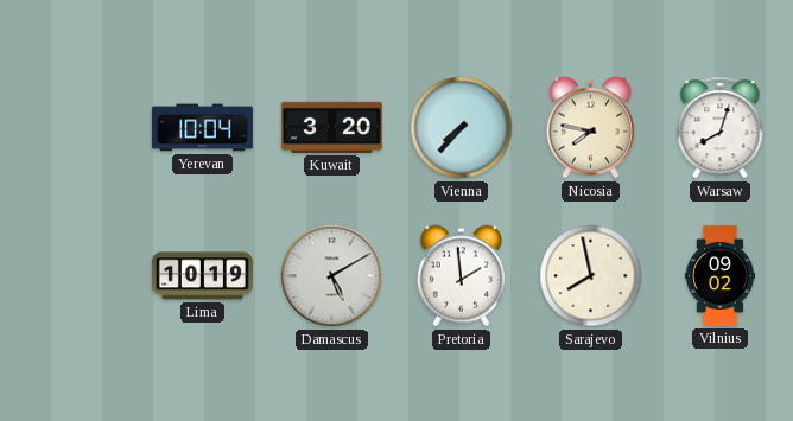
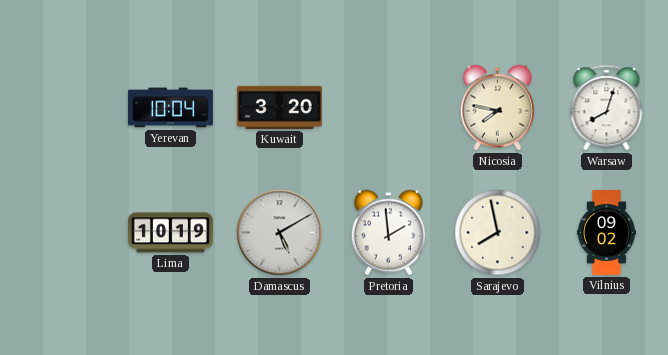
Vienna: 7:37 -> none
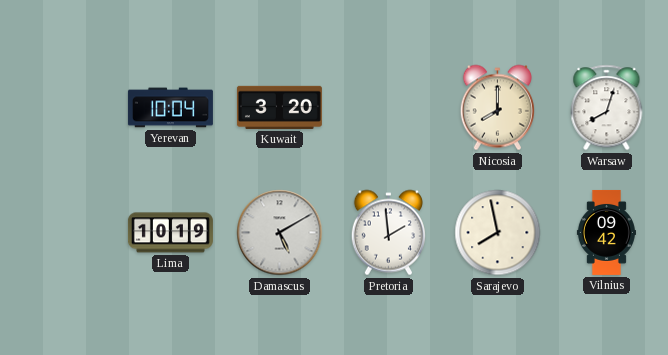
Nicosia: 7:47 -> 8:00
Vilnius: 09:02 -> 09:42
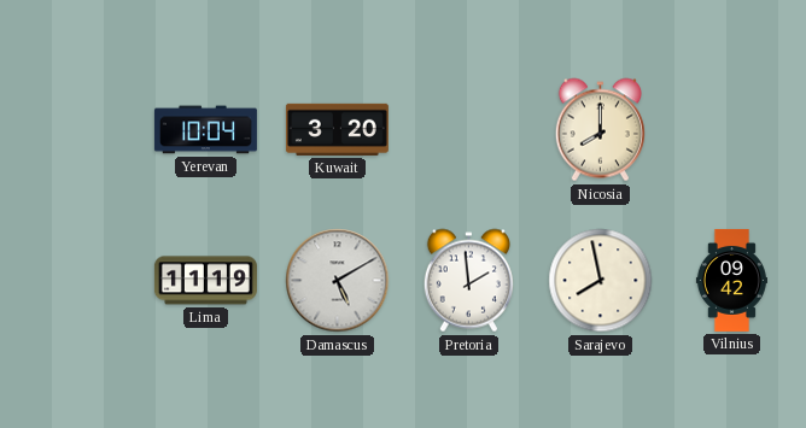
Warsaw: 8:03 -> none
Lima: 10:19 -> 11:19
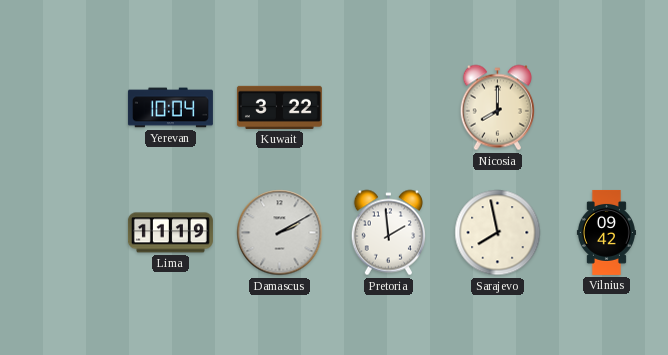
Kuwait: 3:20 -> 3:22
Damascus: 5:10 -> 2:10
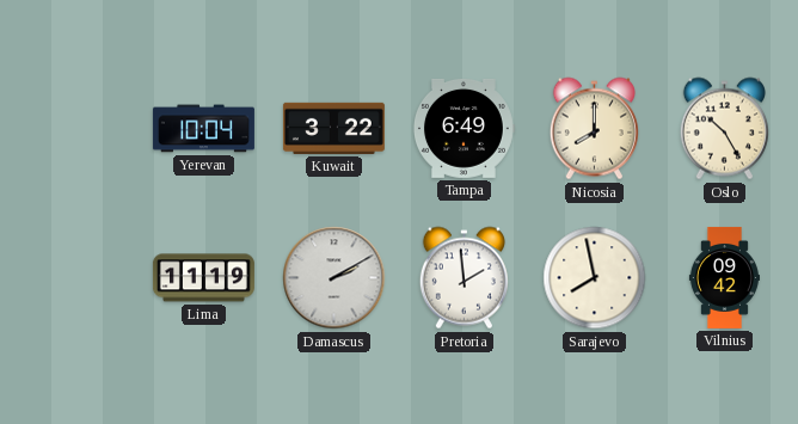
Tampa: none -> 6:49
Oslo: none -> 10:25
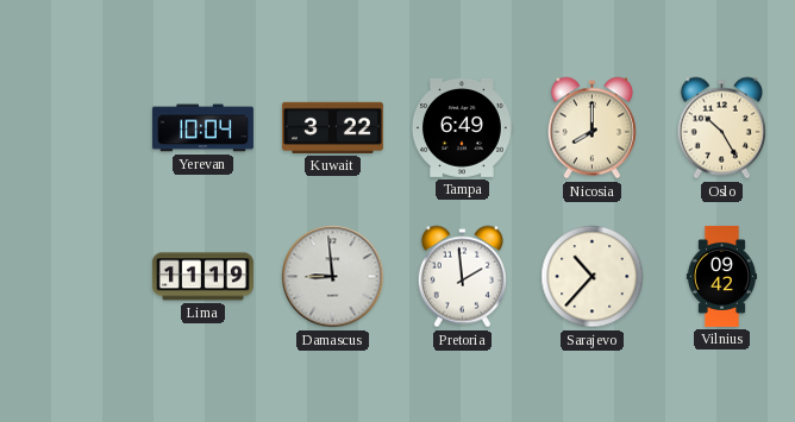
Damascus: 2:10 -> 8:59
Sarajevo: 7:58 -> 10:37
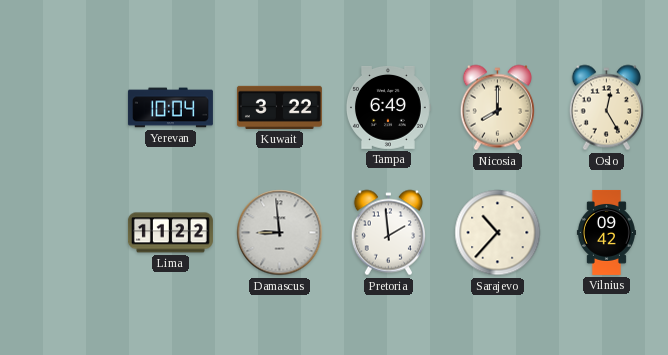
Oslo: 10:25 -> 12:25
Lima: 11:19 -> 11:22
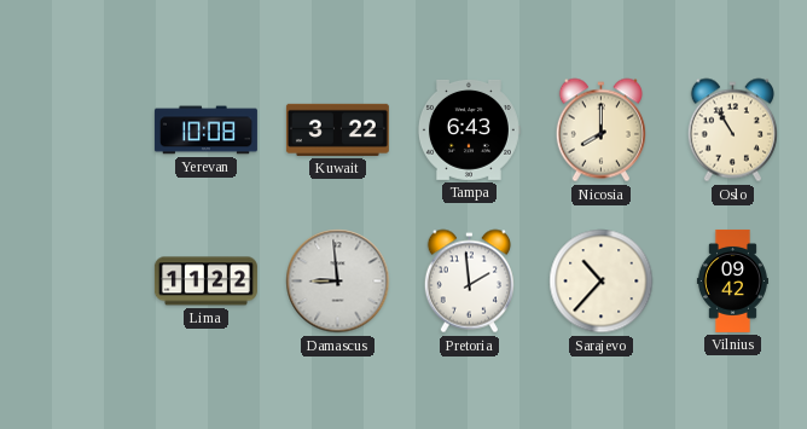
Yerevan: 10:04 -> 10:08
Tampa: 6:49 -> 6:43
Oslo: 12:25 -> 10:55
